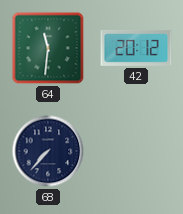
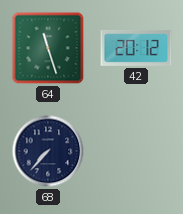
64: 11:31 -> 11:27
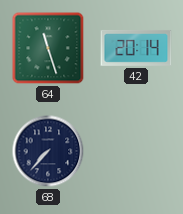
42: 20:12 -> 20:14
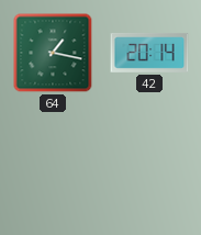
64: 11:27 -> 1:17
68: 7:37 -> none
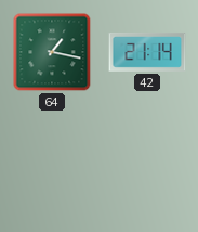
42: 20:14 -> 21:14
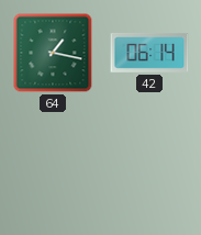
42: 21:14 -> 06:14
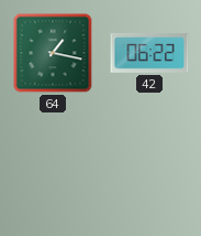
42: 06:14 -> 06:22
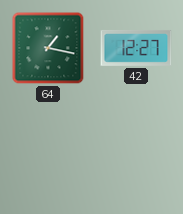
42: 06:22 -> 12:27
